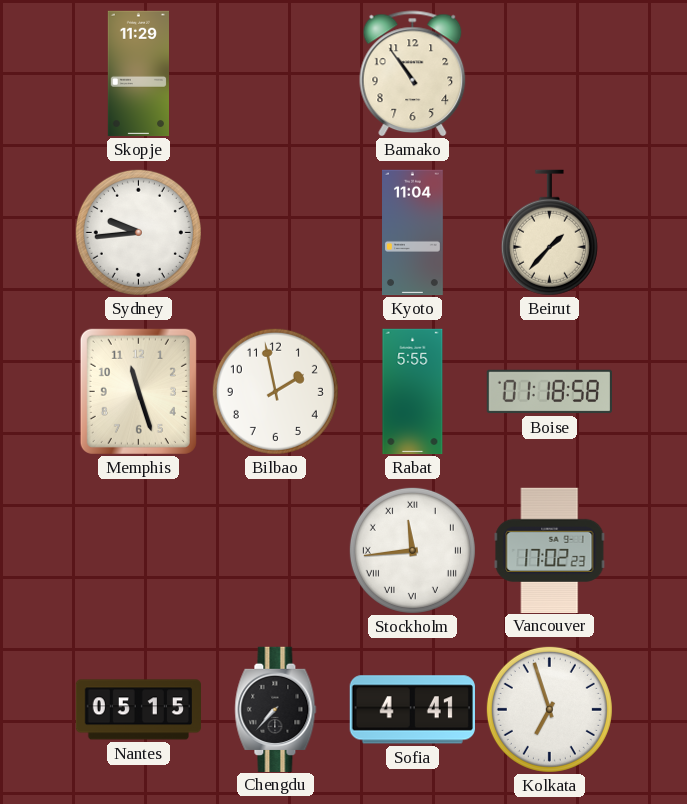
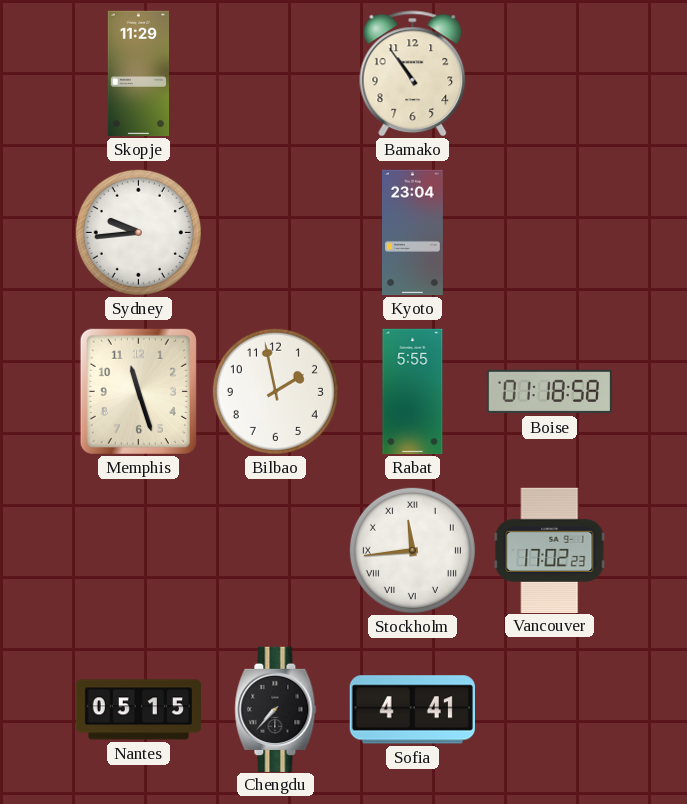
Kyoto: 11:04 -> 23:04
Beirut: 1:37 -> none
Kolkata: 6:57 -> none
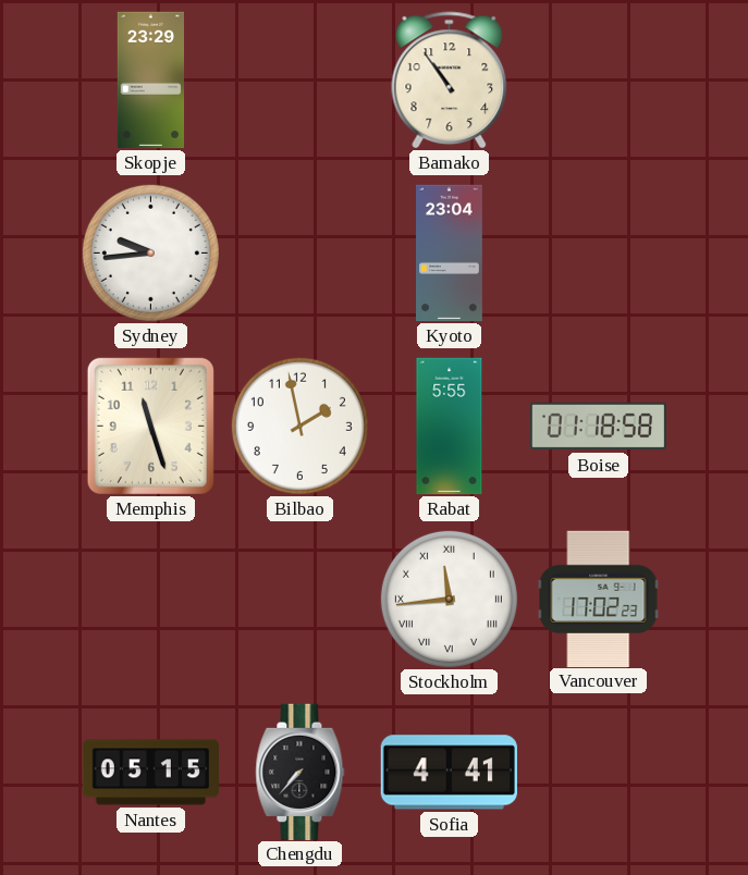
Skopje: 11:29 -> 23:29
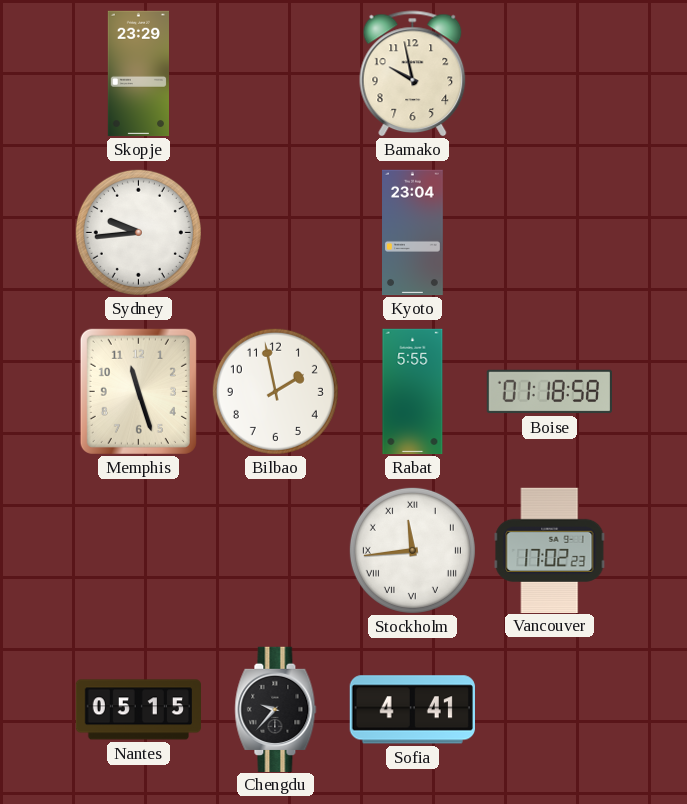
Bamako: 10:54 -> 9:58
Chengdu: 7:37 -> 9:37
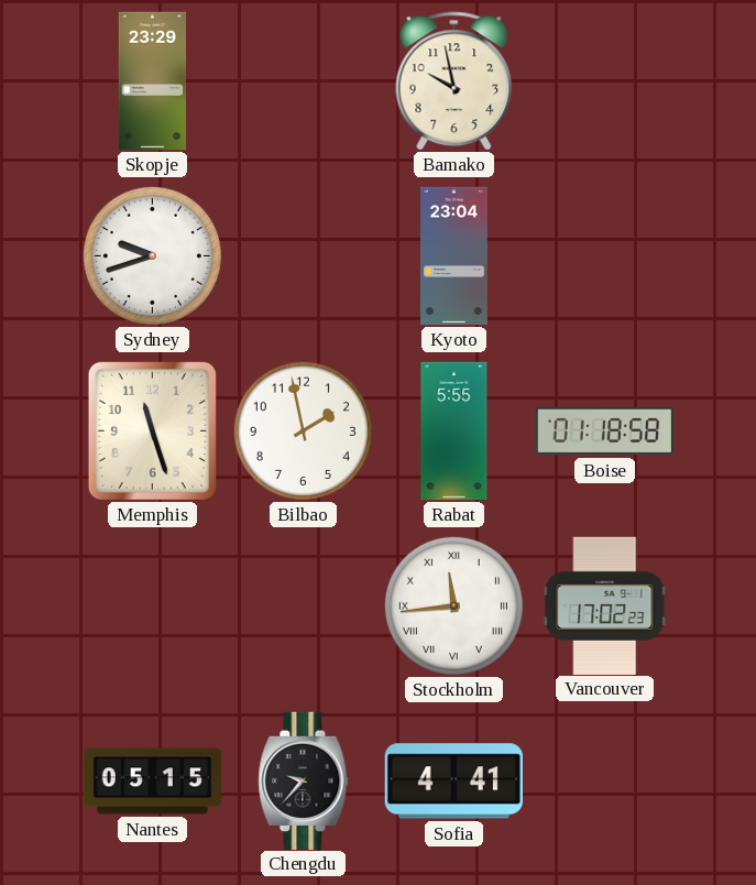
Sydney: 9:44 -> 9:42
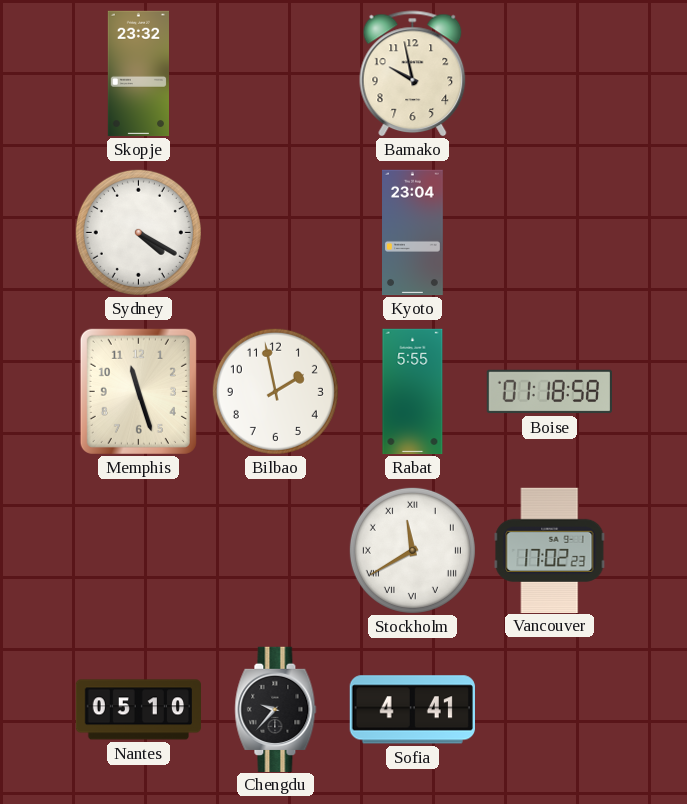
Skopje: 23:29 -> 23:32
Sydney: 9:42 -> 4:20
Stockholm: 11:44 -> 11:40
Nantes: 05:15 -> 05:10
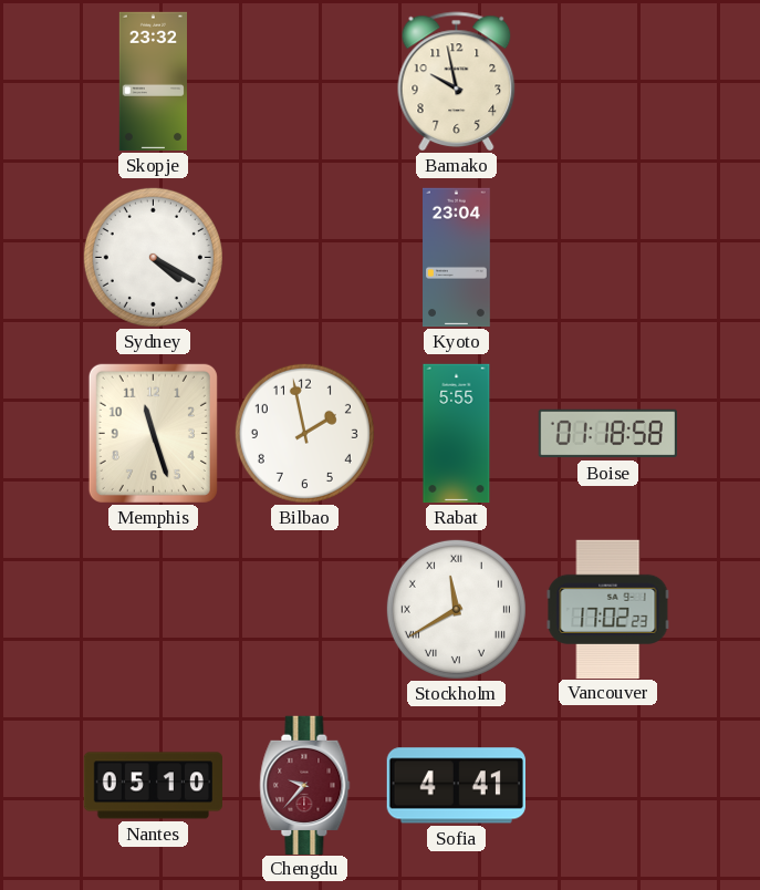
Chengdu dial: black -> burgundy
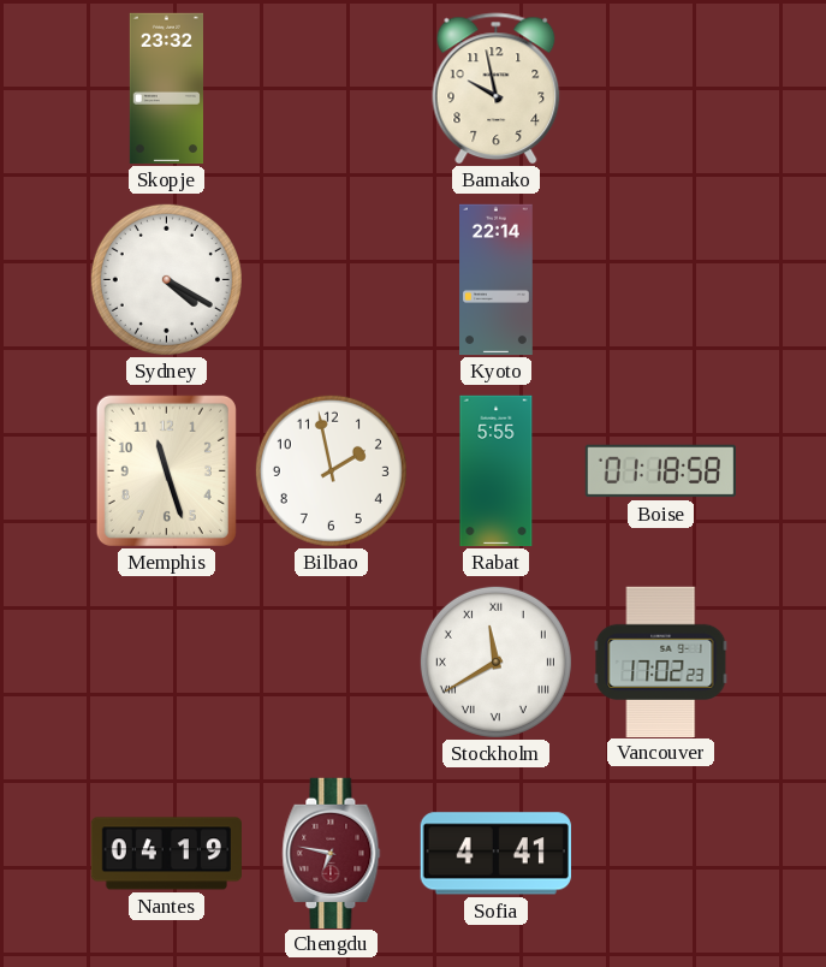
Kyoto: 23:04 -> 22:14
Nantes: 05:10 -> 04:19
Chengdu: 9:37 -> 6:47
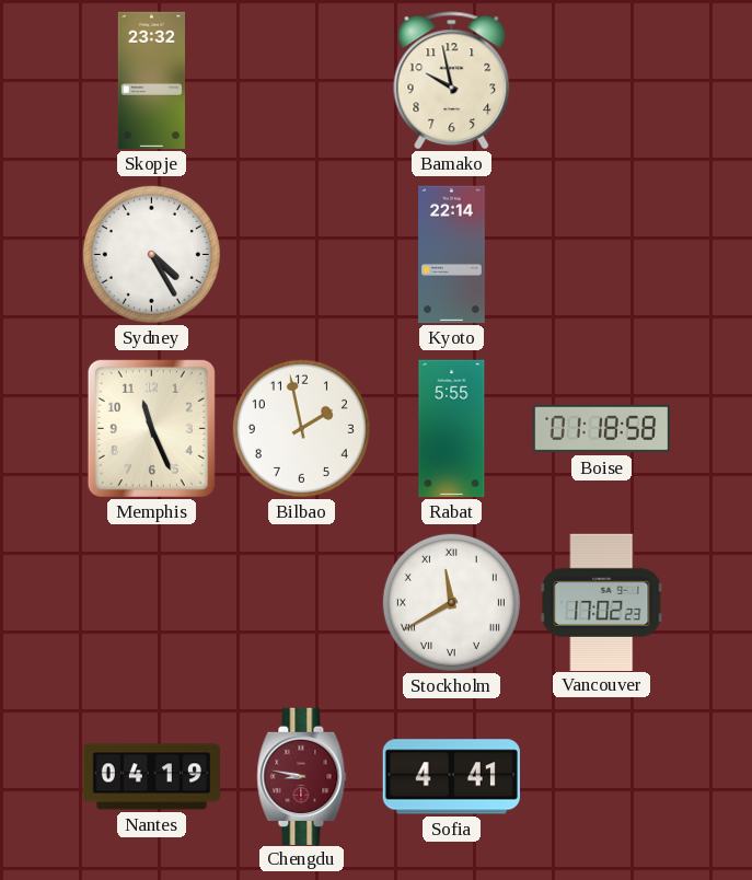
Sydney: 4:20 -> 4:25
Memphis: 11:27 -> 11:26
Chengdu: 6:47 -> 8:47
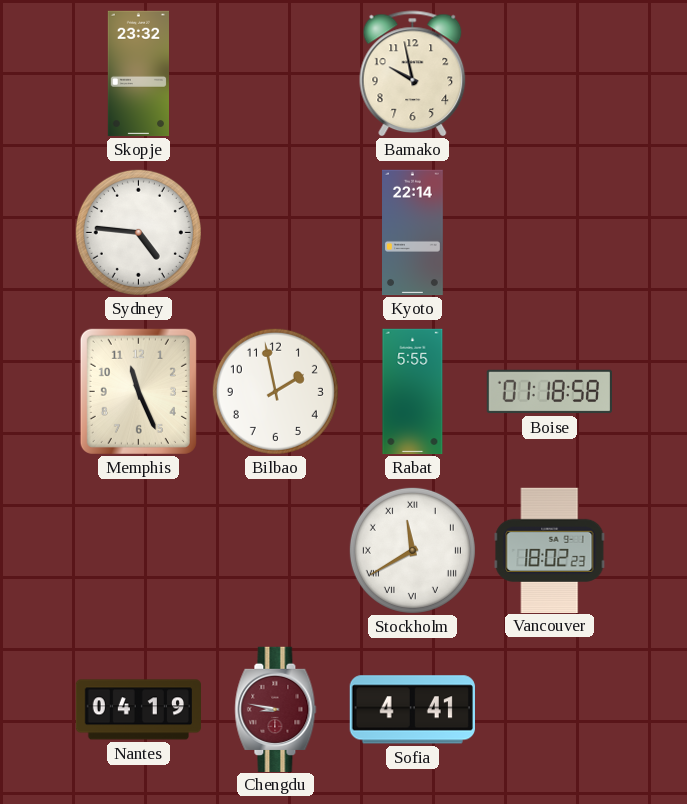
Sydney: 4:25 -> 4:46
Vancouver: 17:02 -> 18:02
